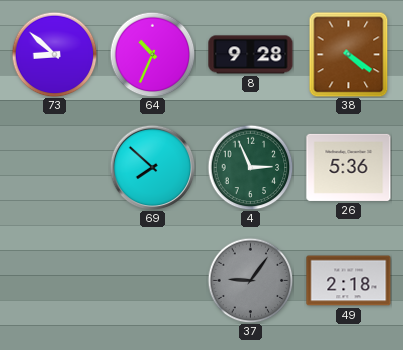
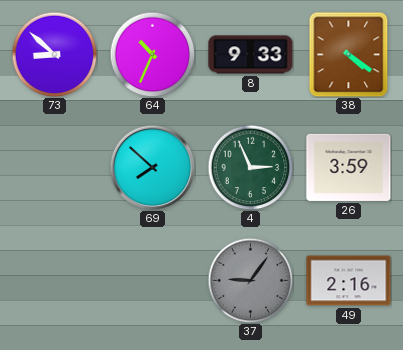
8: 9:28 -> 9:33
26: 5:36 -> 3:59
49: 2:18 -> 2:16
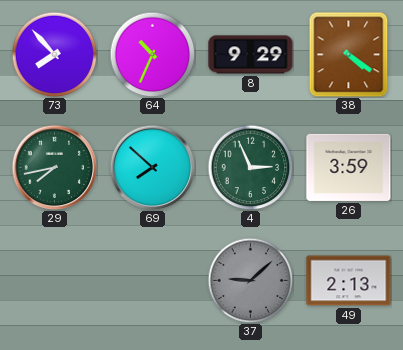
73: 8:52 -> 7:53
8: 9:33 -> 9:29
29: none -> 7:43
37: 9:06 -> 9:08
49: 2:16 -> 2:13
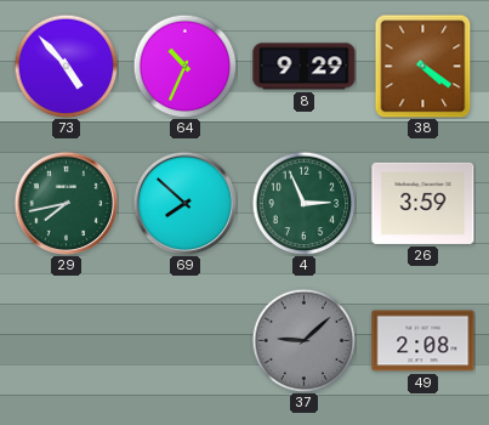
73: 7:53 -> 4:53
49: 2:13 -> 2:08
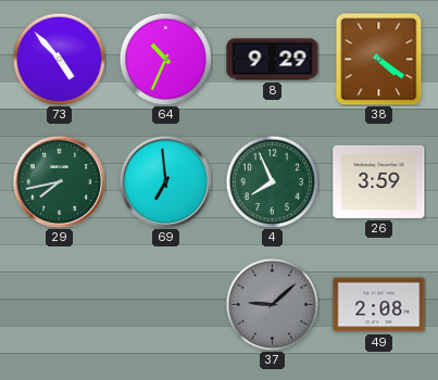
69: 7:52 -> 6:59
4: 2:56 -> 7:56
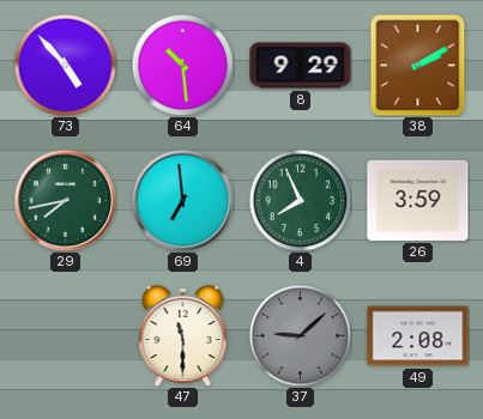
64: 10:34 -> 10:29
38: 4:21 -> 2:10
47: none -> 11:30
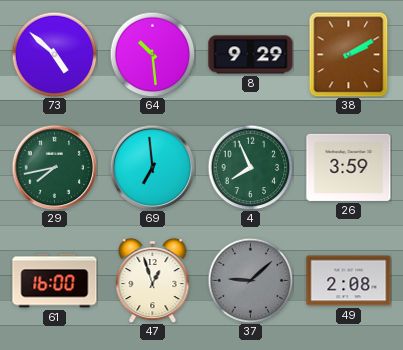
73: 4:53 -> 4:52
61: none -> 16:00
47: 11:30 -> 12:57
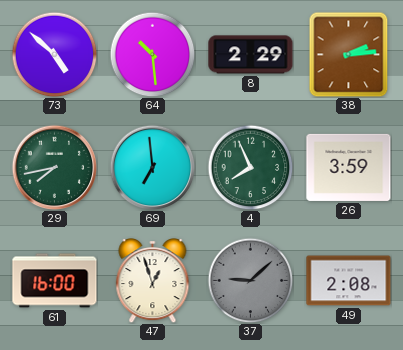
8: 9:29 -> 2:29
38: 2:10 -> 2:14
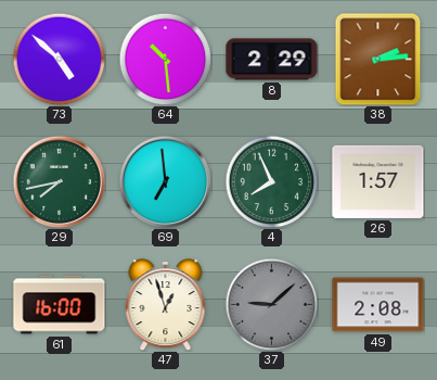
26: 3:59 -> 1:57
